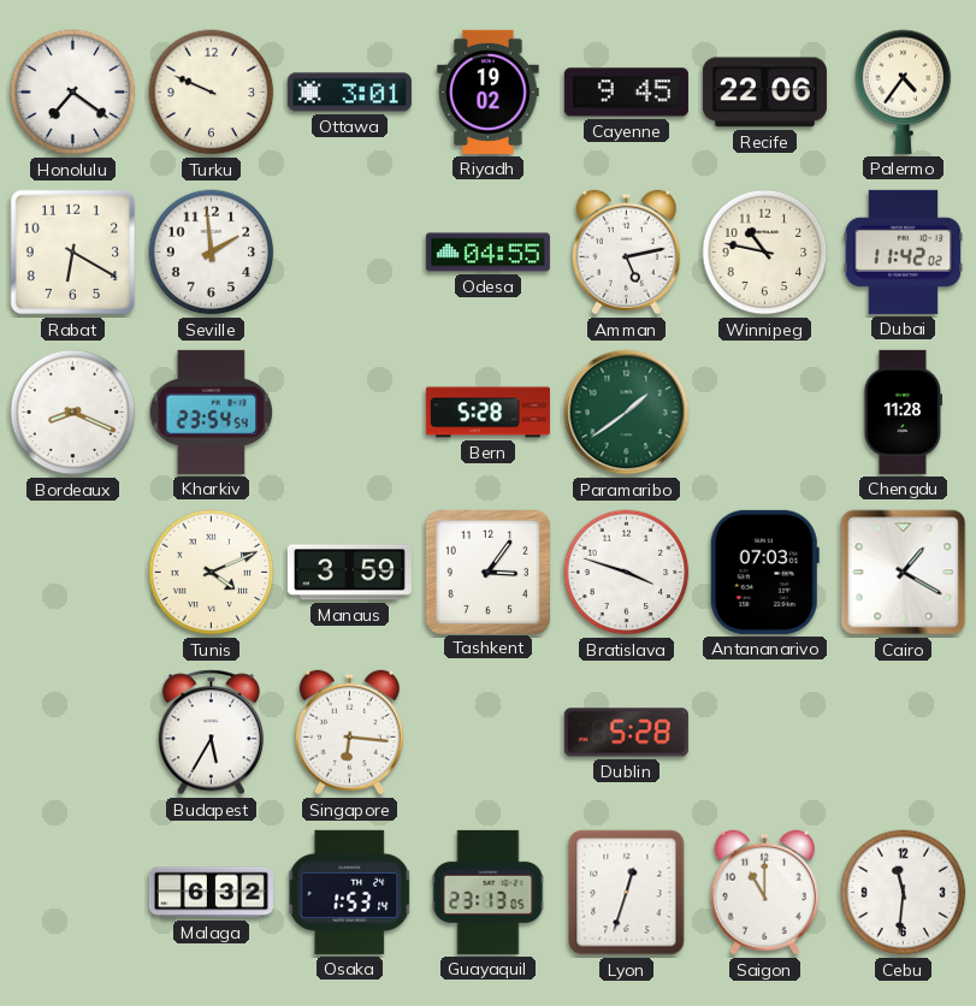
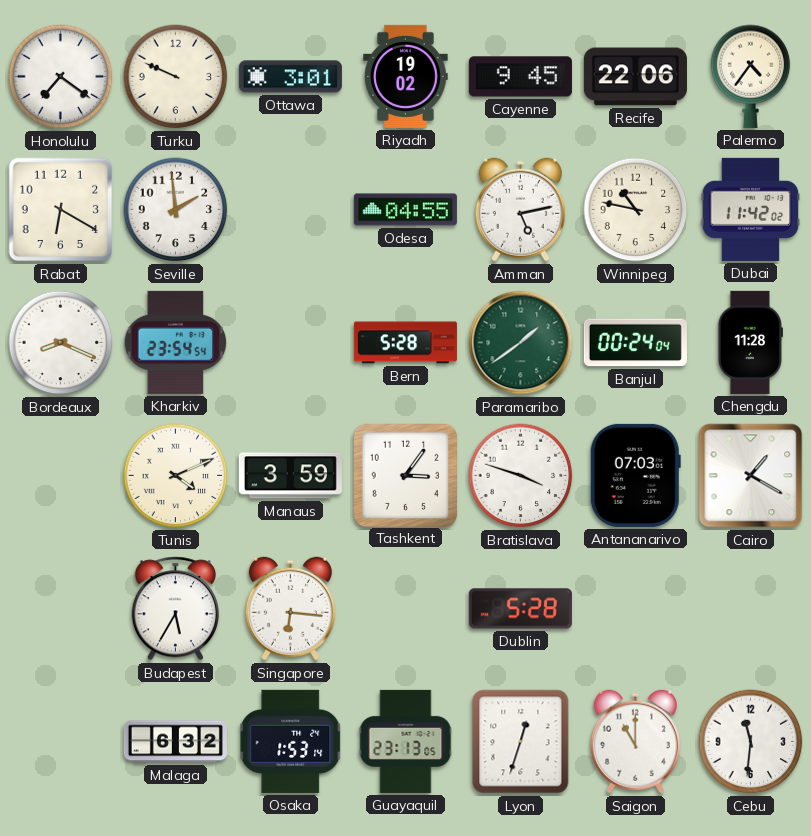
Banjul: none -> 00:24
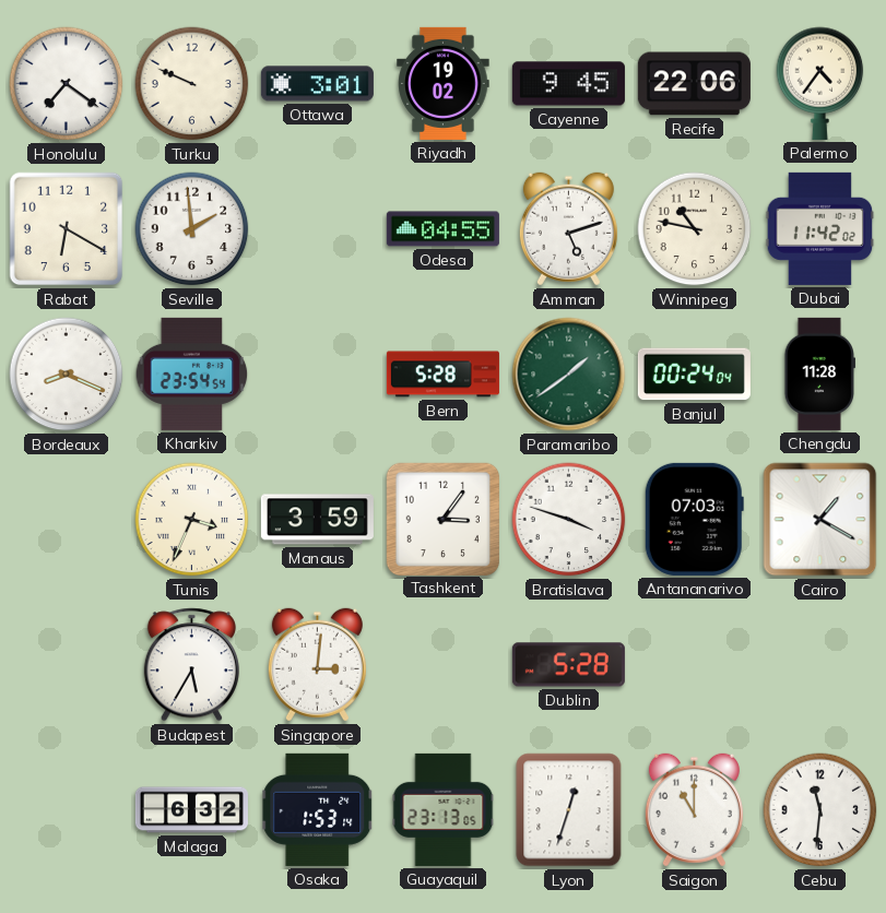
Amman: 5:13 -> 5:12
Tunis: 4:11 -> 3:34
Singapore: 6:16 -> 3:01
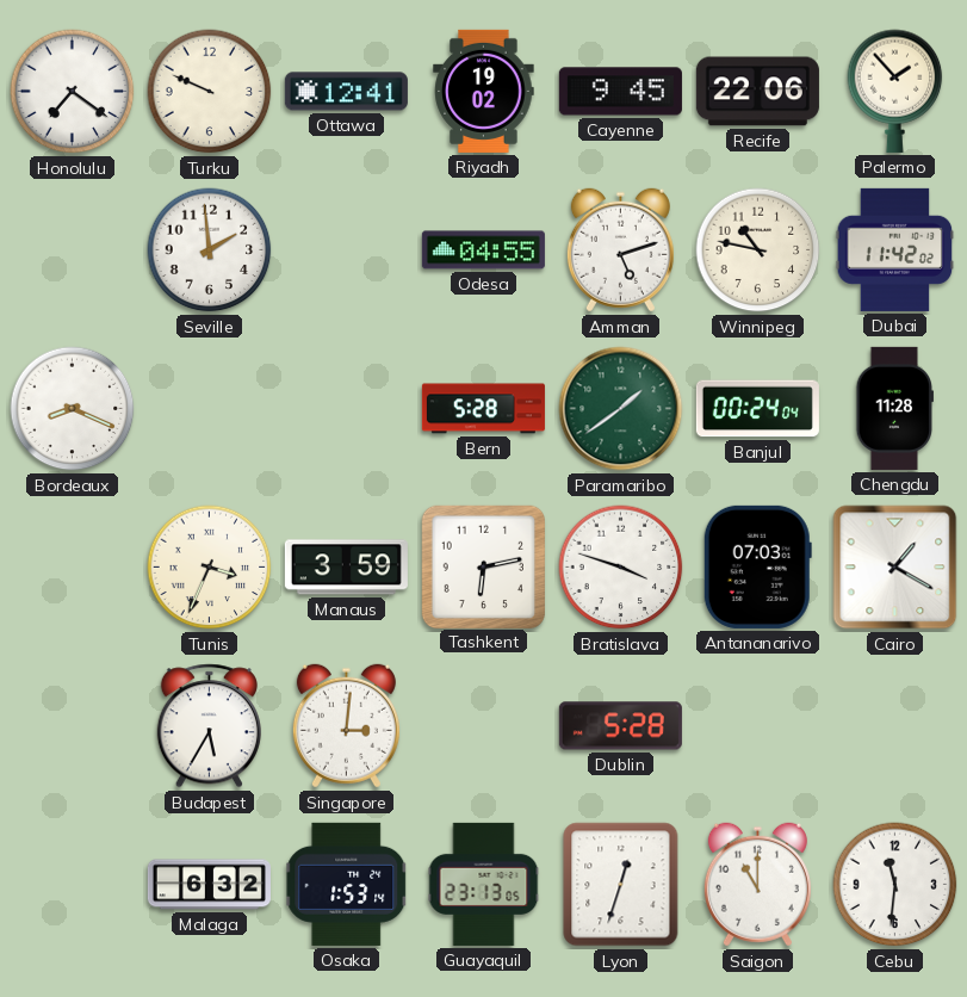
Ottawa: 3:01 -> 12:41
Palermo: 4:36 -> 1:53
Rabat: 6:20 -> none
Kharkiv: 23:54 -> none
Tashkent: 3:06 -> 6:13
